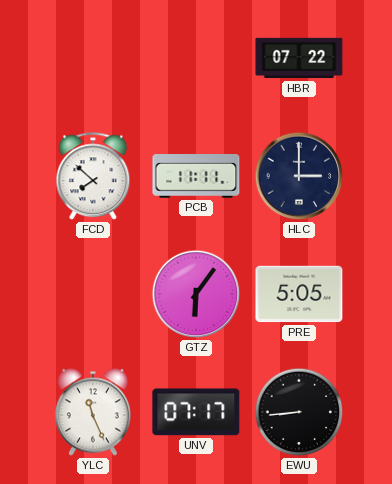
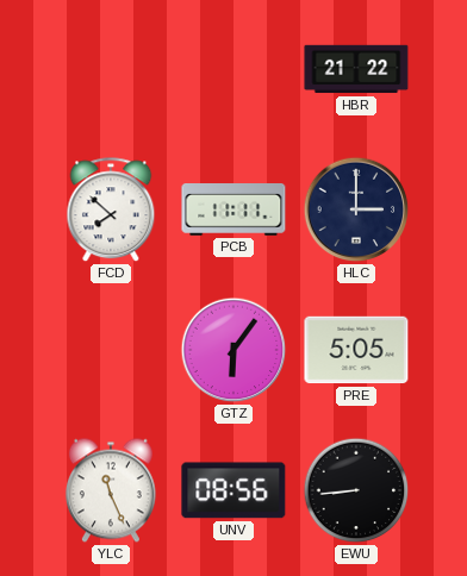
HBR: 07:22 -> 21:22
UNV: 07:17 -> 08:56
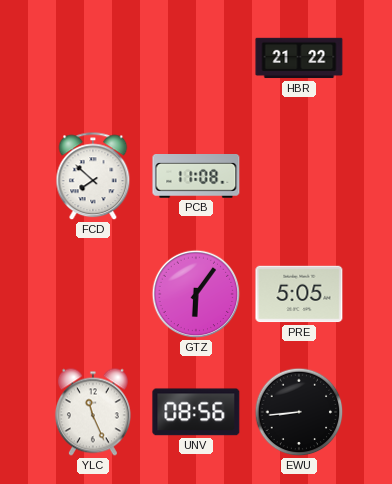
PCB: 11:11 -> 11:08
HLC: 3:00 -> none
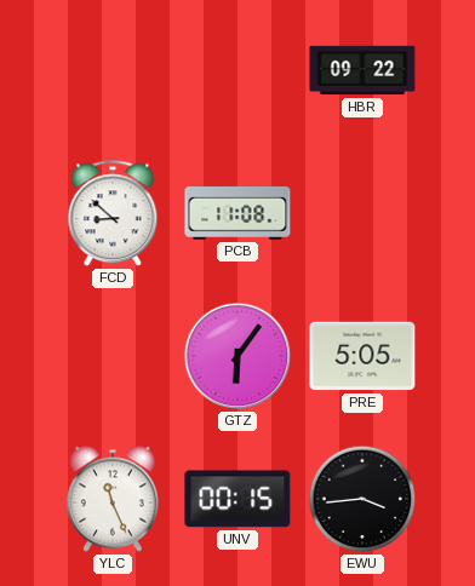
HBR: 21:22 -> 09:22
FCD: 7:52 -> 8:52
UNV: 08:56 -> 00:15
EWU: 8:44 -> 3:44
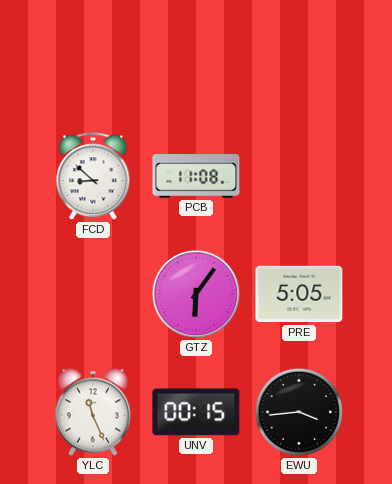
HBR: 09:22 -> none
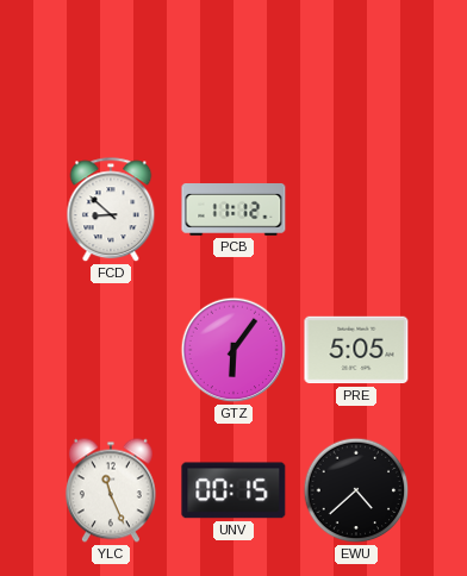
PCB: 11:08 -> 11:12
EWU: 3:44 -> 4:38
